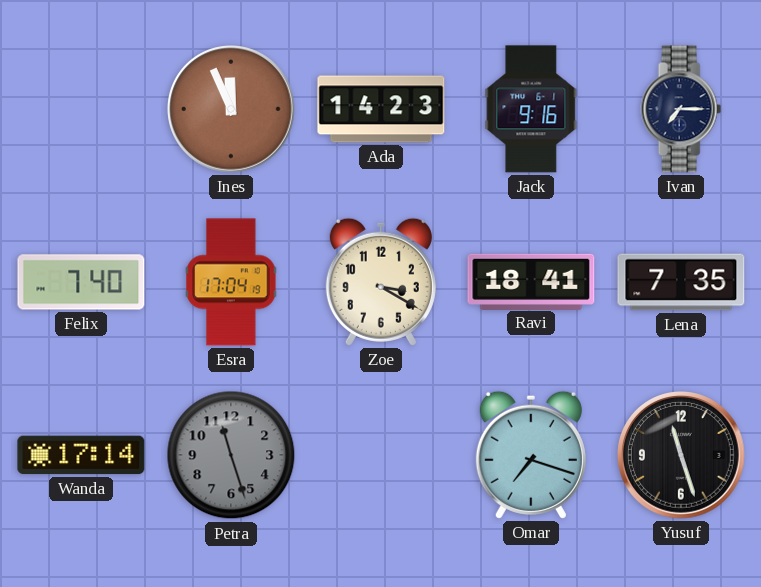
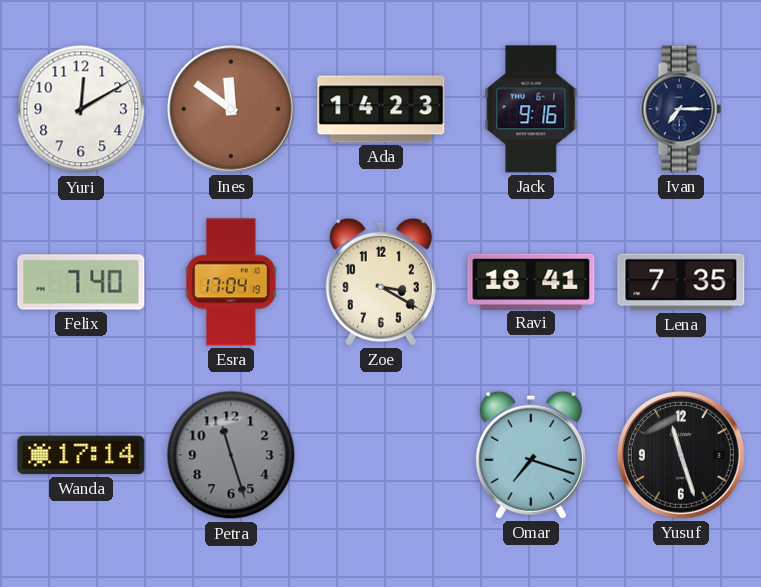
Yuri: none -> 12:10
Ines: 11:56 -> 11:51
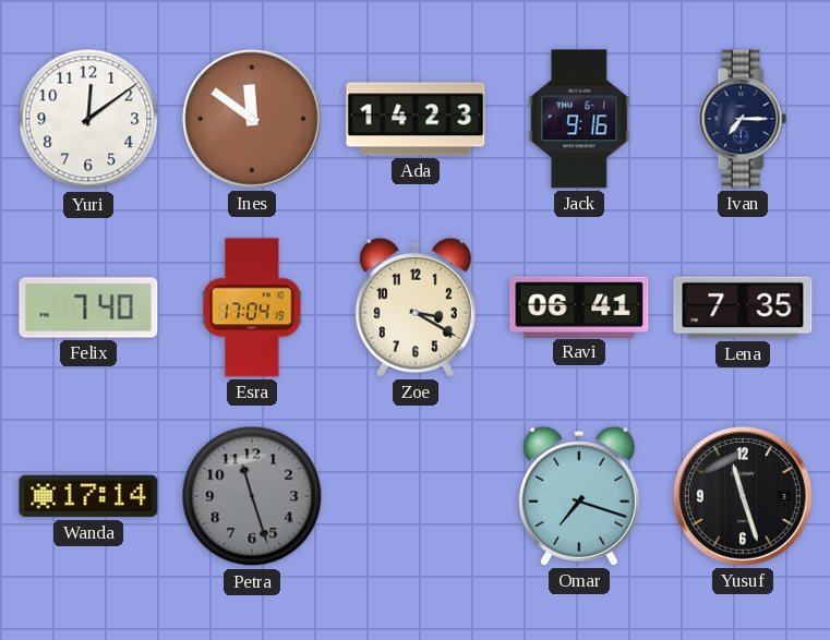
Yuri: 12:10 -> 12:09
Ravi: 18:41 -> 06:41
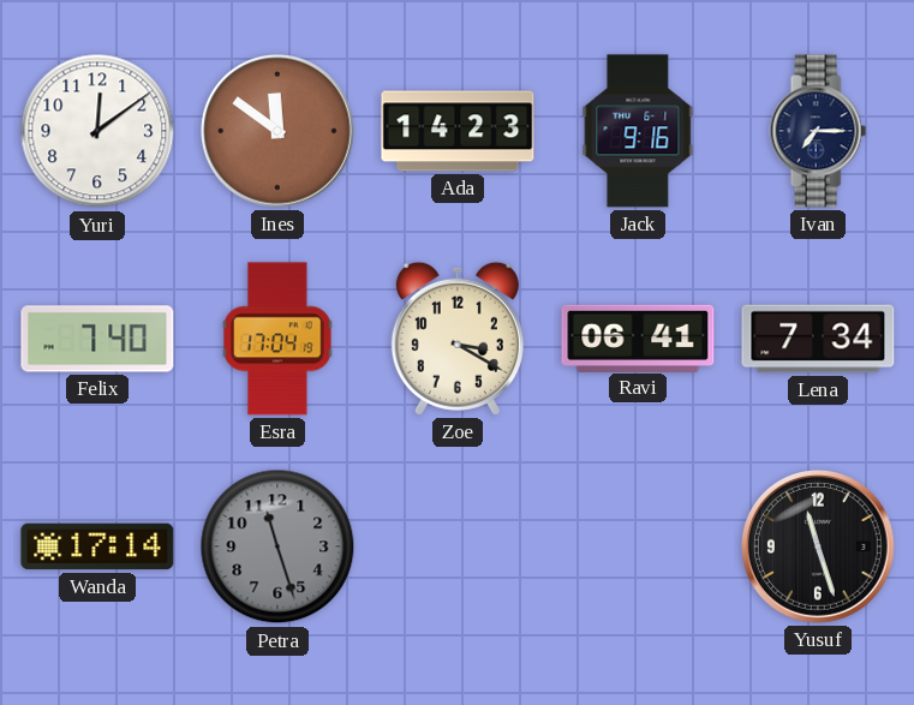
Lena: 7:35 -> 7:34
Omar: 7:18 -> none
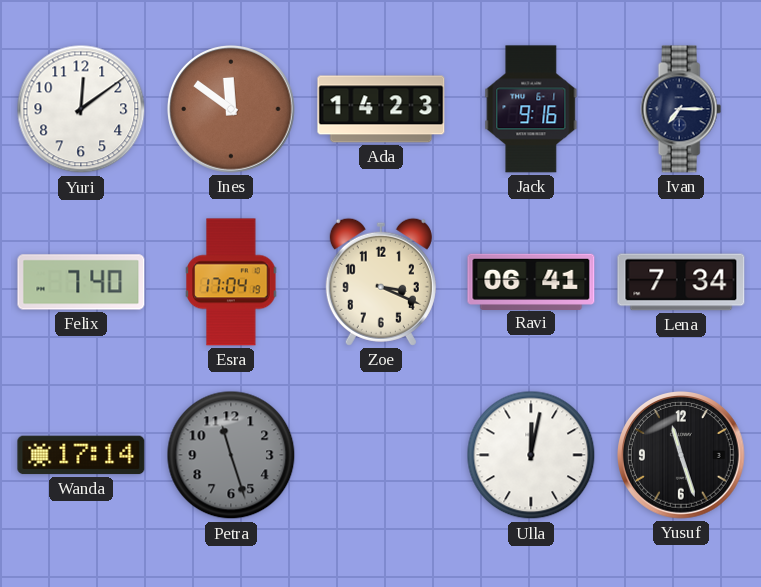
Zoe: 3:20 -> 3:19
Ulla: none -> 12:02
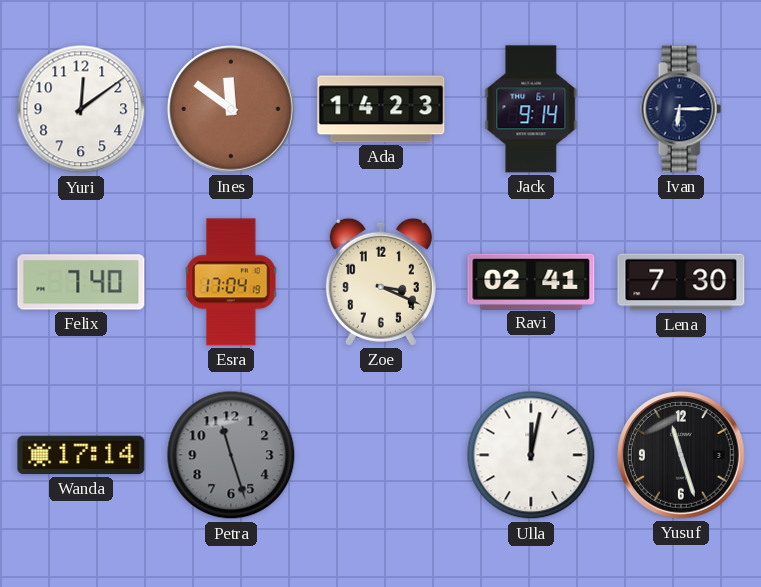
Jack: 9:16 -> 9:14
Ivan: 7:15 -> 6:15
Ravi: 06:41 -> 02:41
Lena: 7:34 -> 7:30
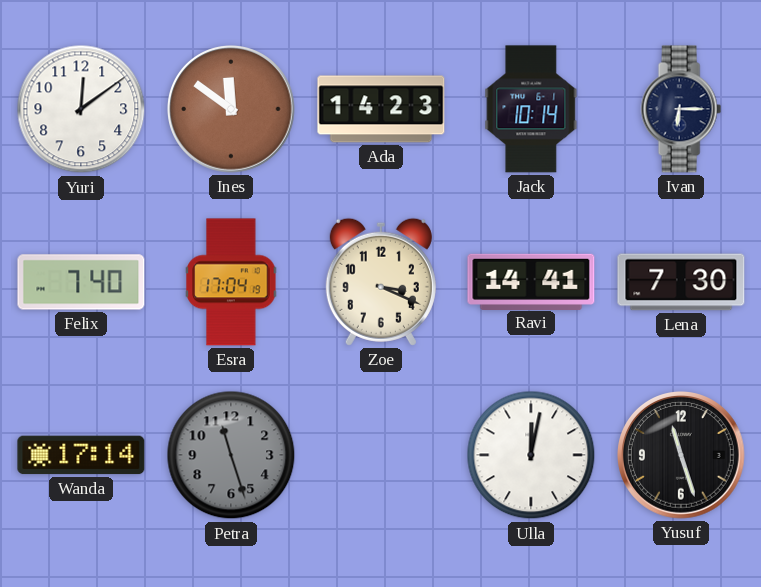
Jack: 9:14 -> 10:14
Ravi: 02:41 -> 14:41
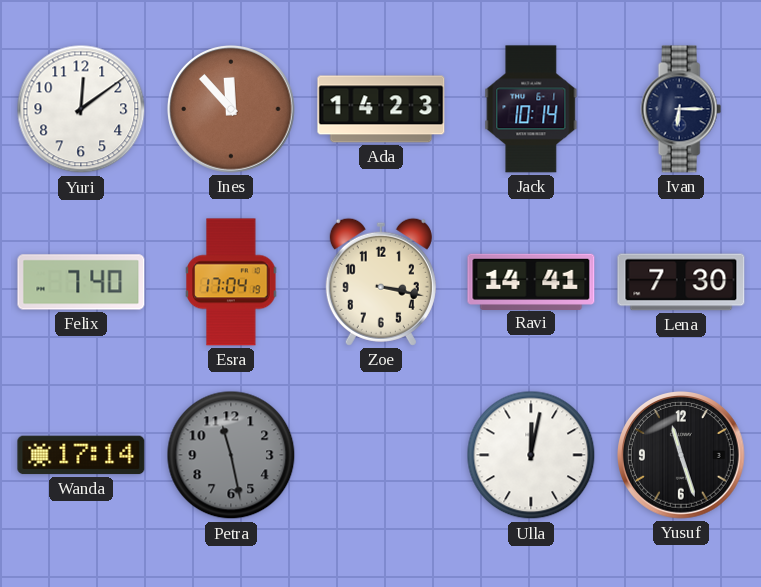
Ines: 11:51 -> 11:53
Zoe: 3:19 -> 3:17
Petra: 11:27 -> 11:28
